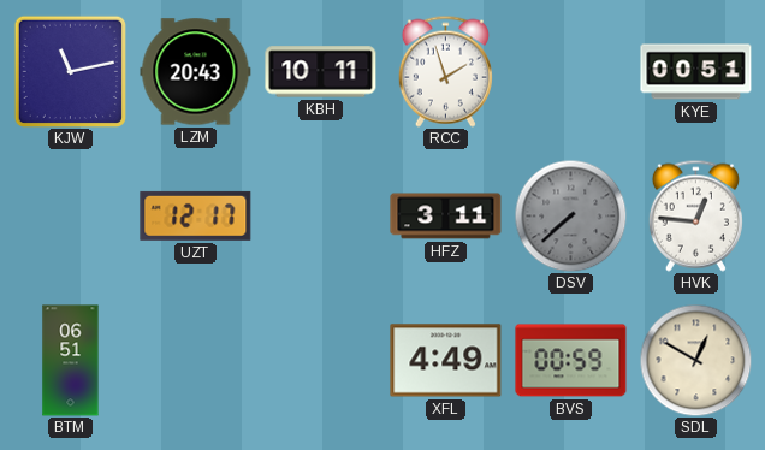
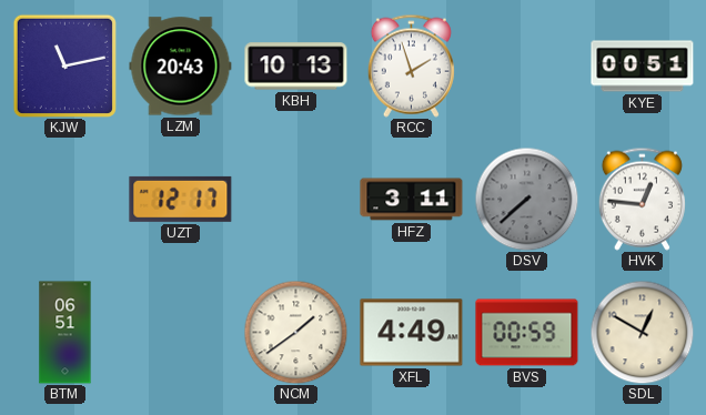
KBH: 10:11 -> 10:13
NCM: none -> 1:39
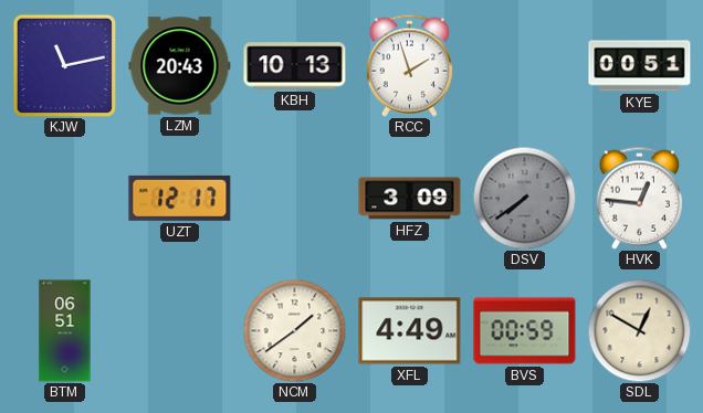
HFZ: 3:11 -> 3:09
DSV: 7:38 -> 7:39
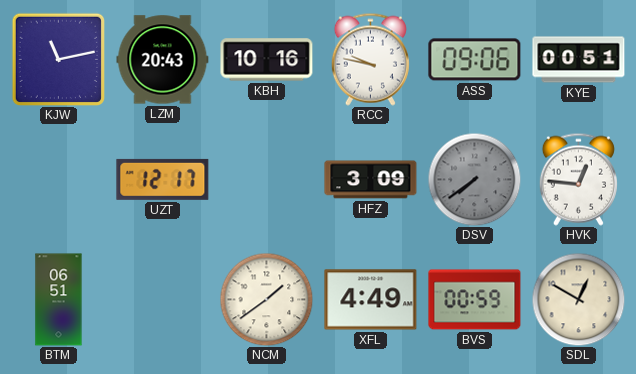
KBH: 10:13 -> 10:16
RCC: 1:57 -> 9:47
ASS: none -> 09:06
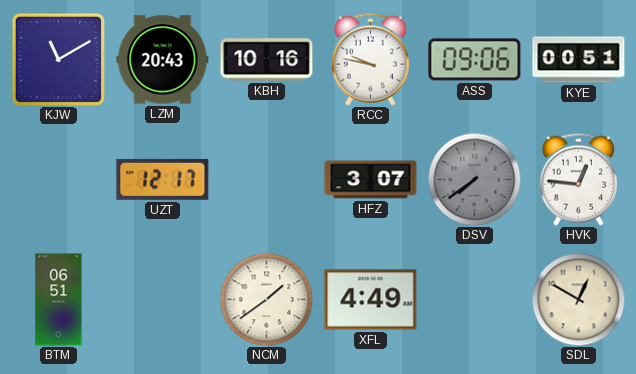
KJW: 11:13 -> 11:10
HFZ: 3:09 -> 3:07
BVS: 00:59 -> none
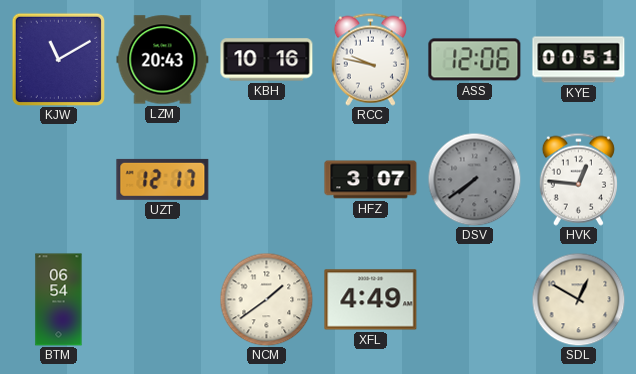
ASS: 09:06 -> 12:06
BTM: 06:51 -> 06:54
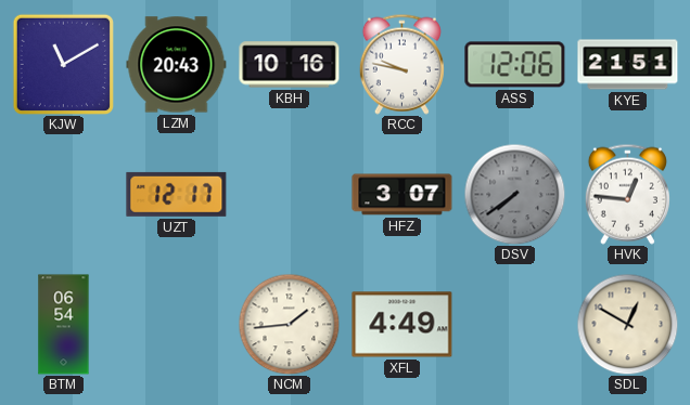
KYE: 00:51 -> 21:51
NCM: 1:39 -> 1:44
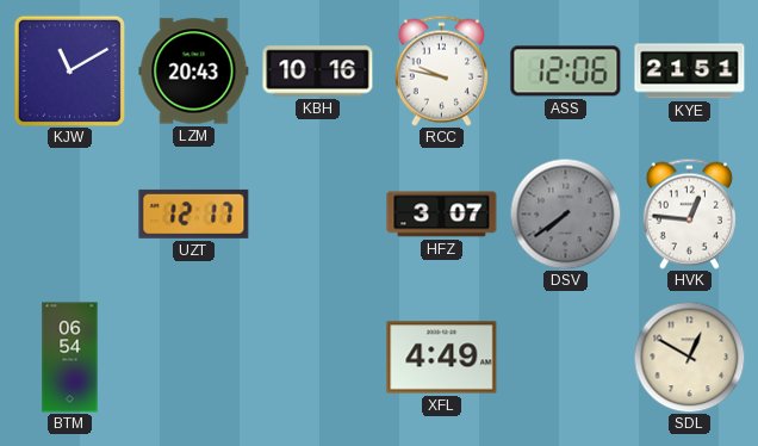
NCM: 1:44 -> none
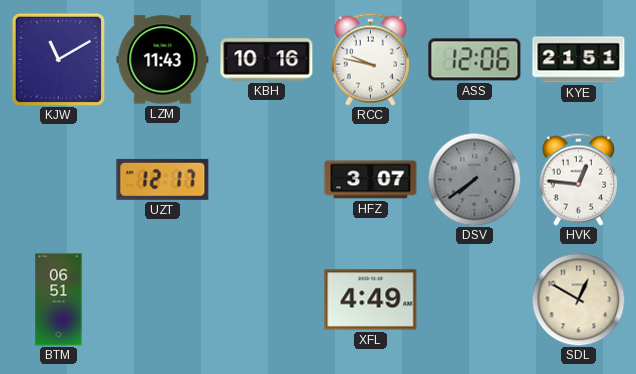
LZM: 20:43 -> 11:43
BTM: 06:54 -> 06:51
